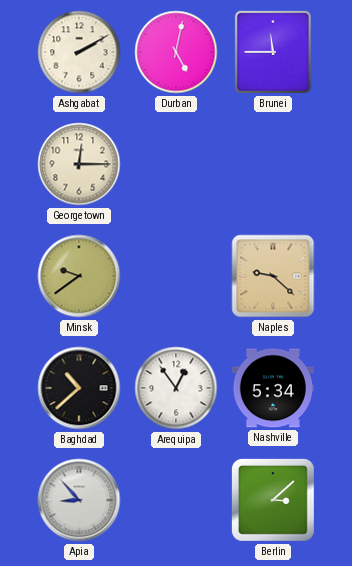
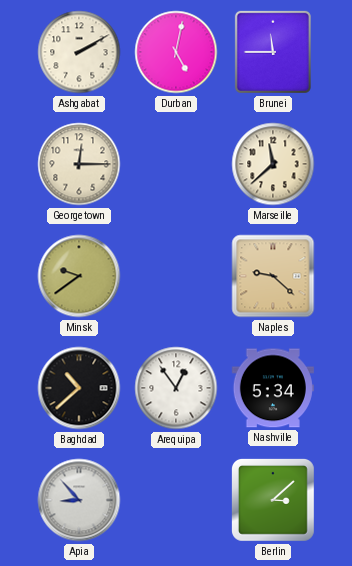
Marseille: none -> 11:38
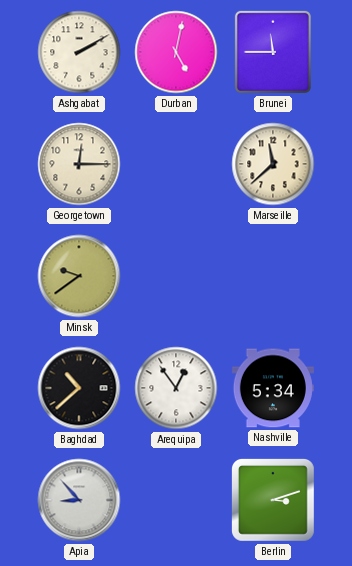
Naples: 9:22 -> none
Berlin: 3:08 -> 3:12
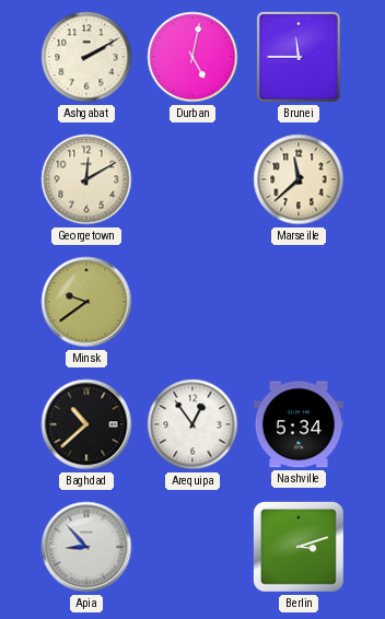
Georgetown: 12:15 -> 12:10
